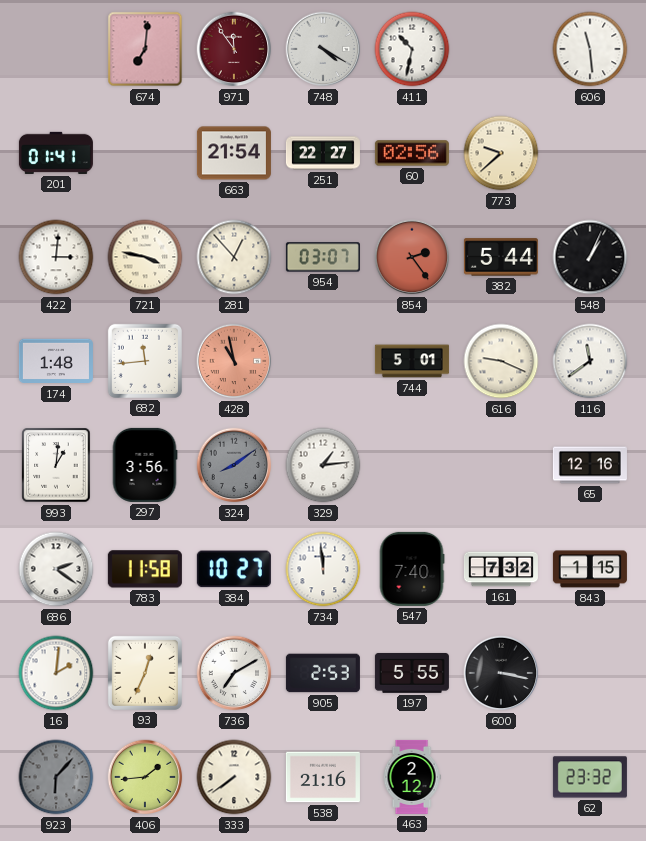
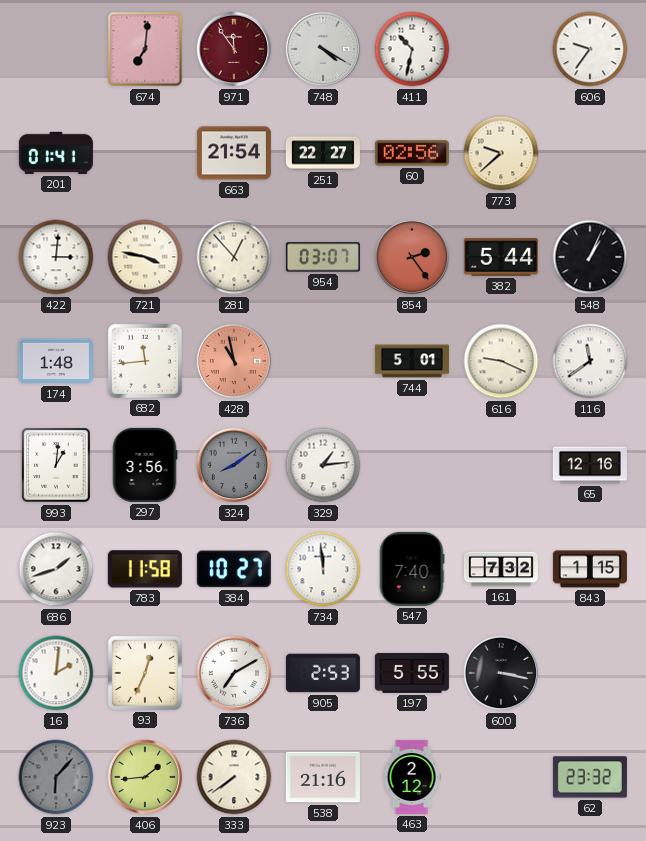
606: 11:29 -> 9:36
686: 2:21 -> 1:42
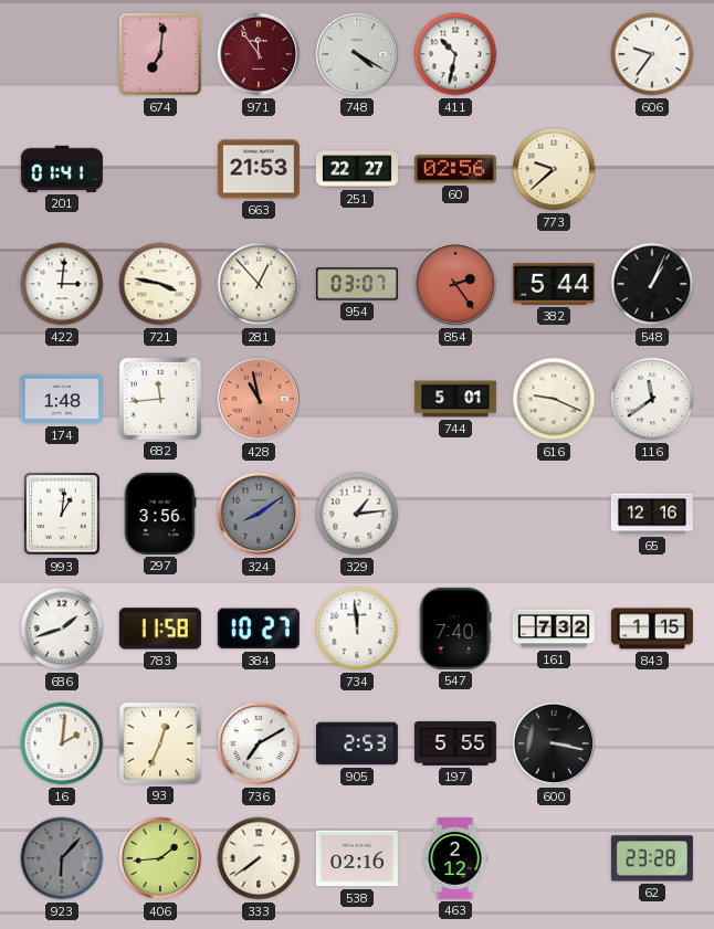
663: 21:54 -> 21:53
538: 21:16 -> 02:16
62: 23:32 -> 23:28
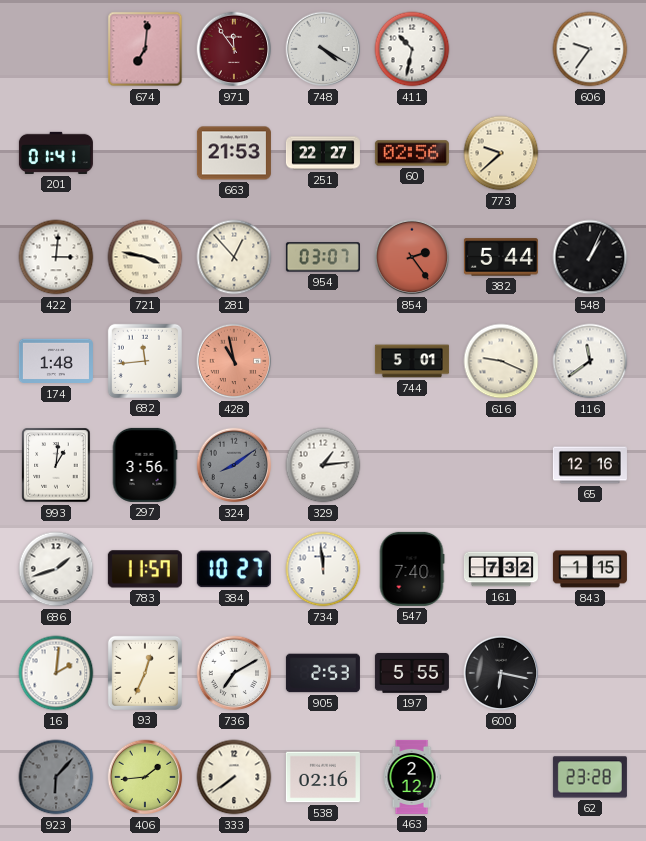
783: 11:58 -> 11:57
600: 3:17 -> 6:17
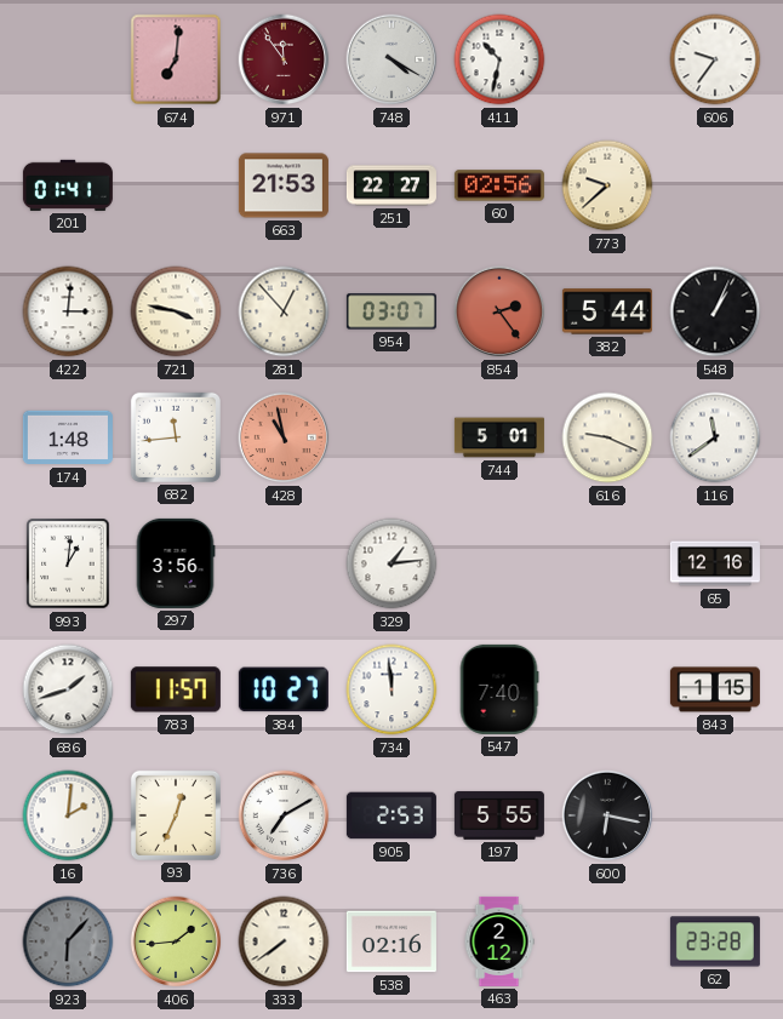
324: 8:09 -> none
161: 7:32 -> none
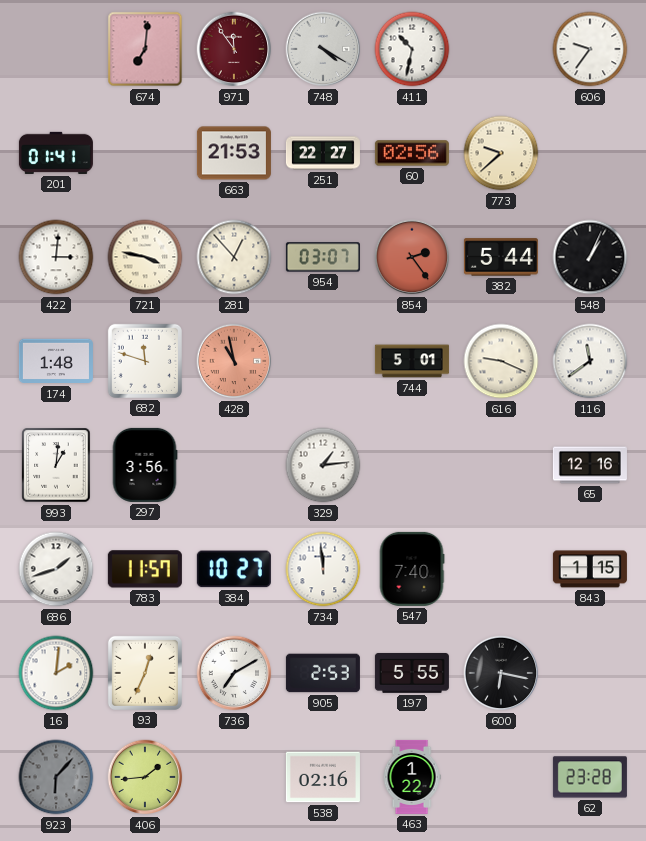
682: 11:44 -> 11:48
333: 7:39 -> none
463: 2:12 -> 1:22
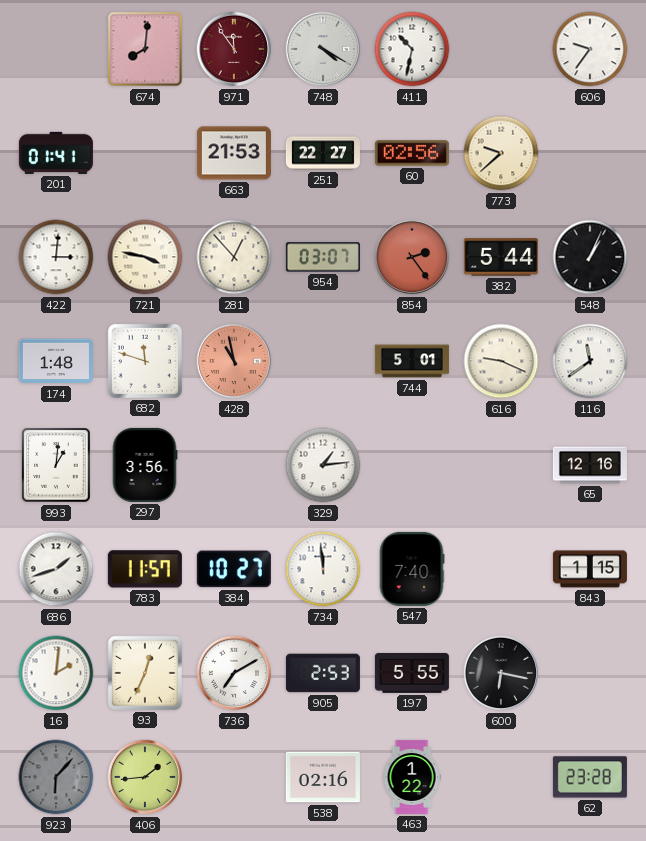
674: 7:01 -> 8:01
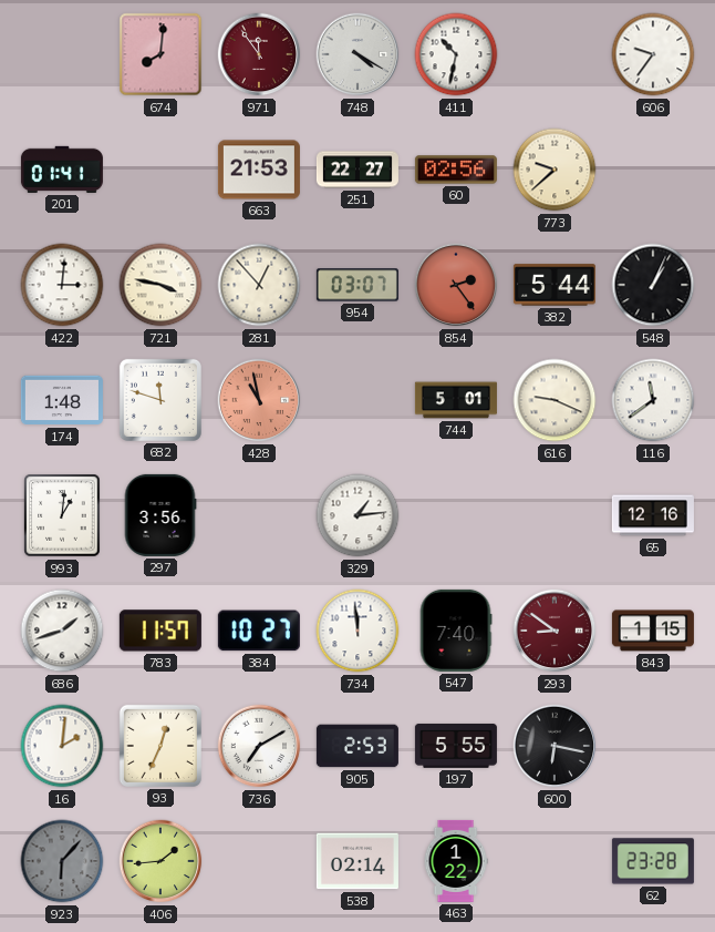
293: none -> 8:51
538: 02:16 -> 02:14
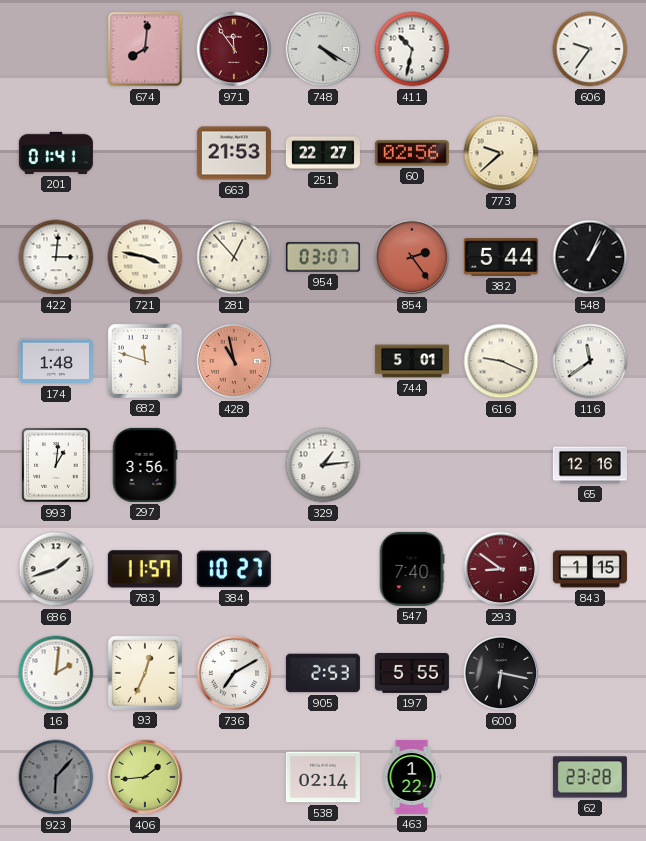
734: 11:59 -> none
